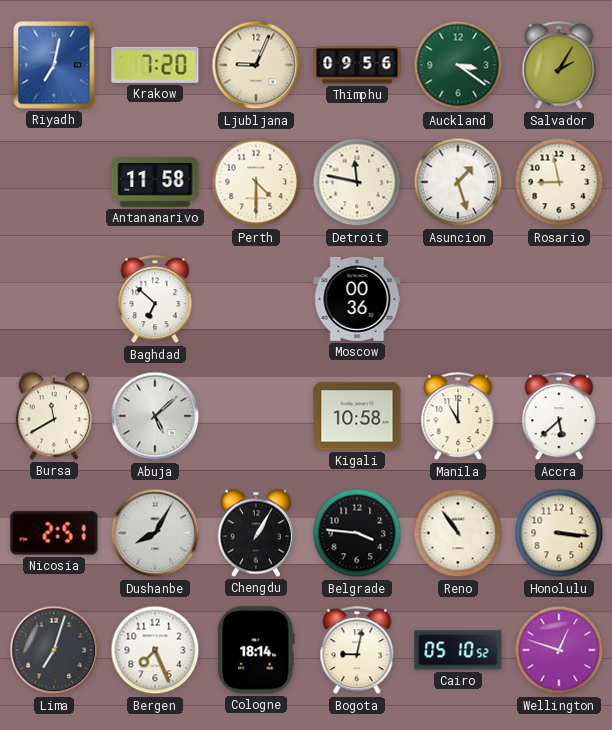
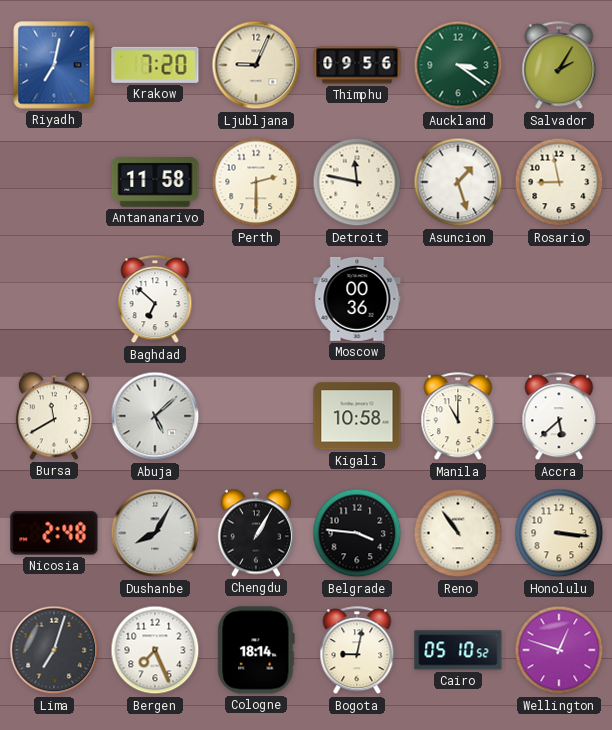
Perth: 4:30 -> 2:30
Nicosia: 2:51 -> 2:48
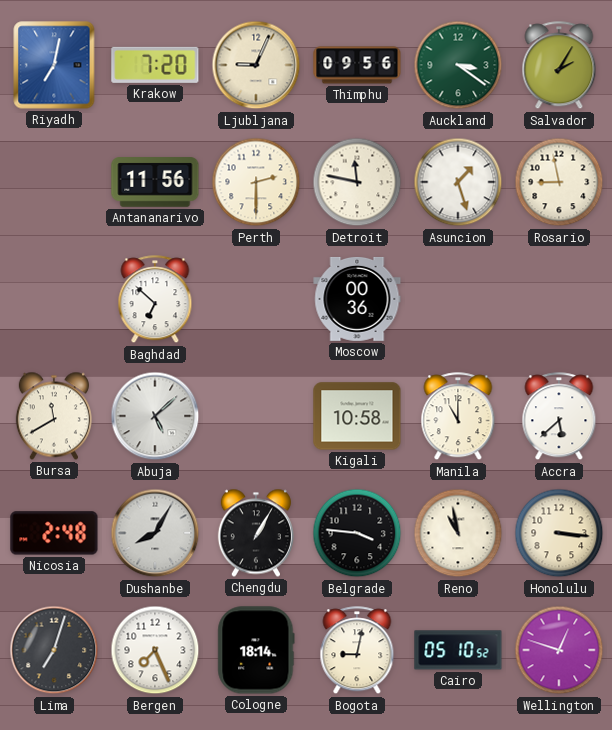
Antananarivo: 11:58 -> 11:56
Reno: 10:54 -> 10:58
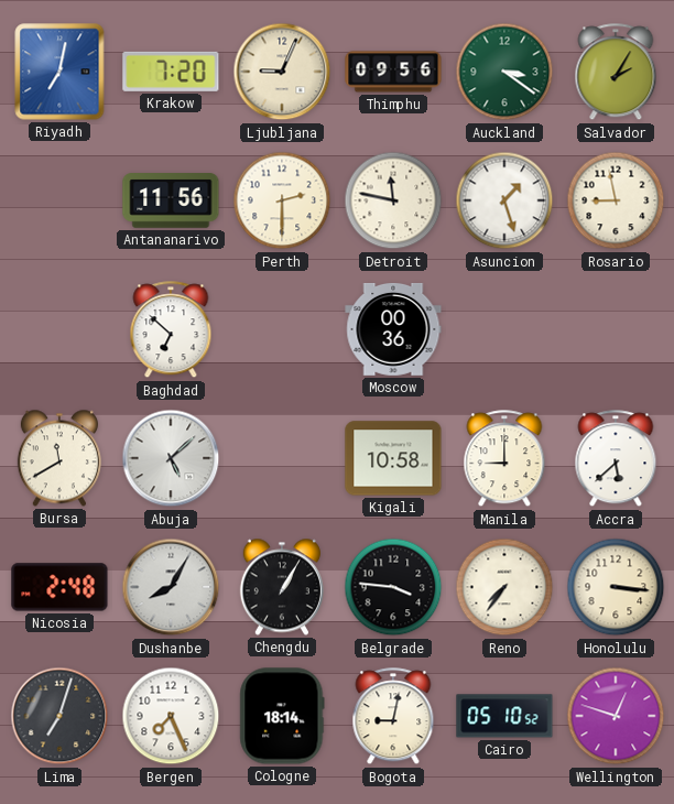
Manila: 11:00 -> 9:00
Reno: 10:58 -> 7:36
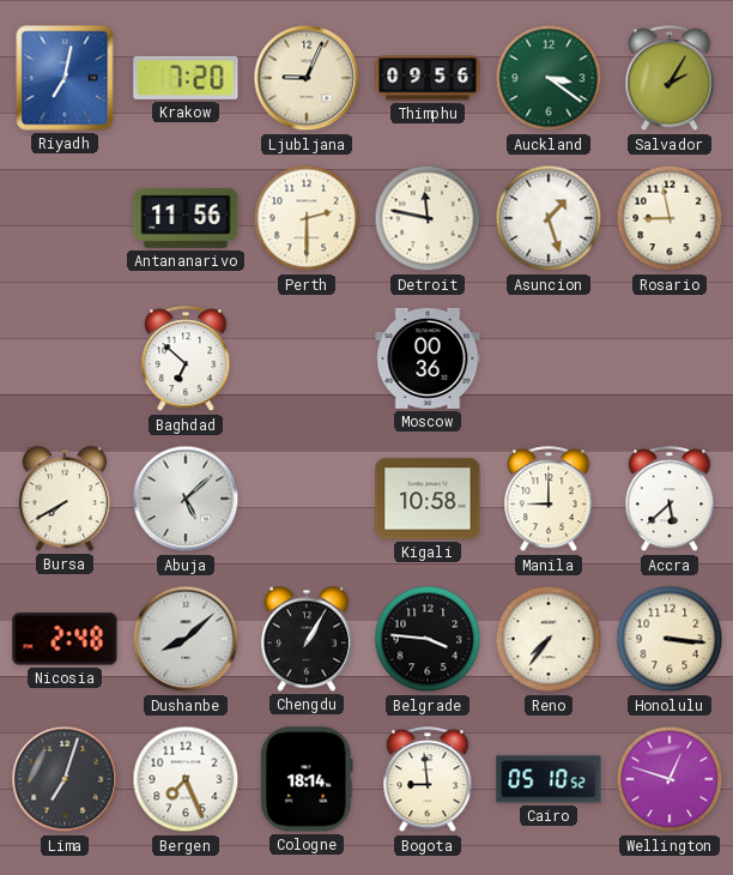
Bursa: 11:40 -> 7:40
Dushanbe: 8:05 -> 8:08
Bogota: 9:02 -> 8:59
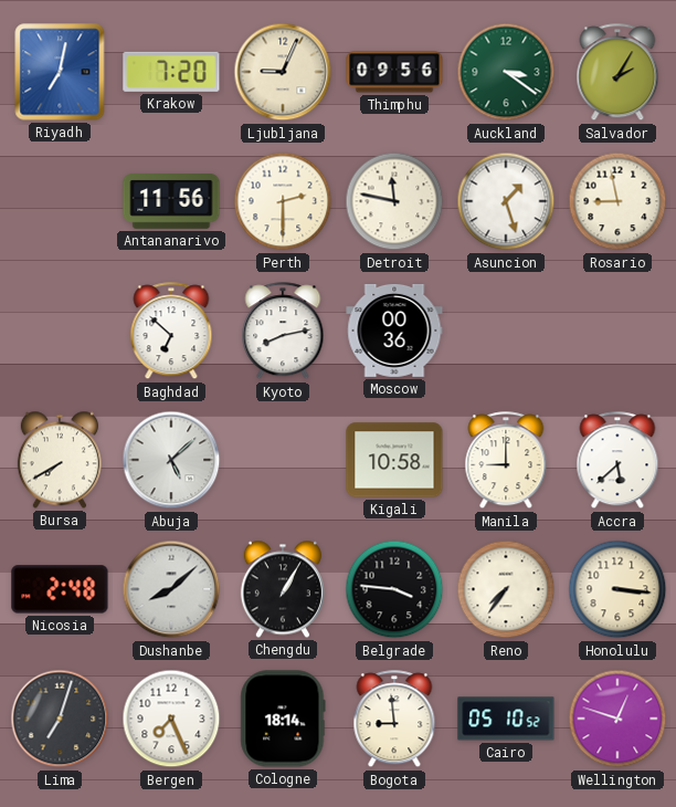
Kyoto: none -> 8:13
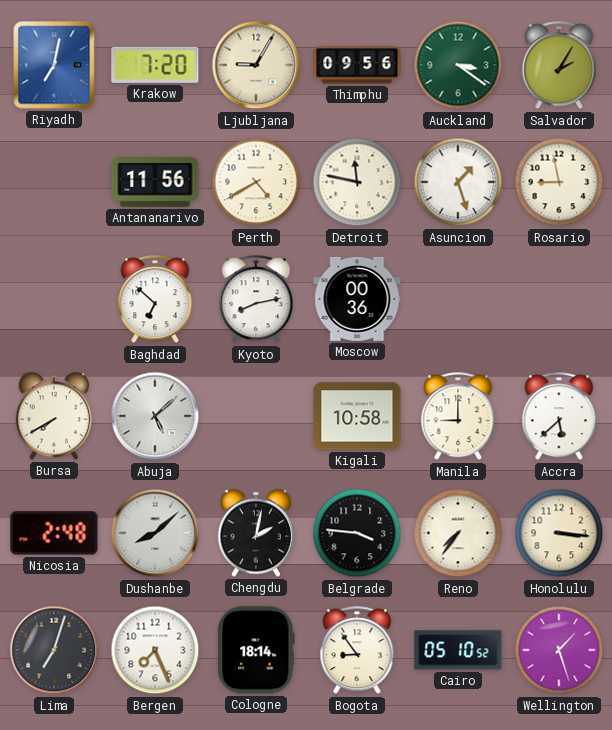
Ljubljana: 9:04 -> 9:05
Perth: 2:30 -> 4:40
Chengdu: 1:05 -> 2:02
Bogota: 8:59 -> 8:54
Wellington: 12:48 -> 1:27
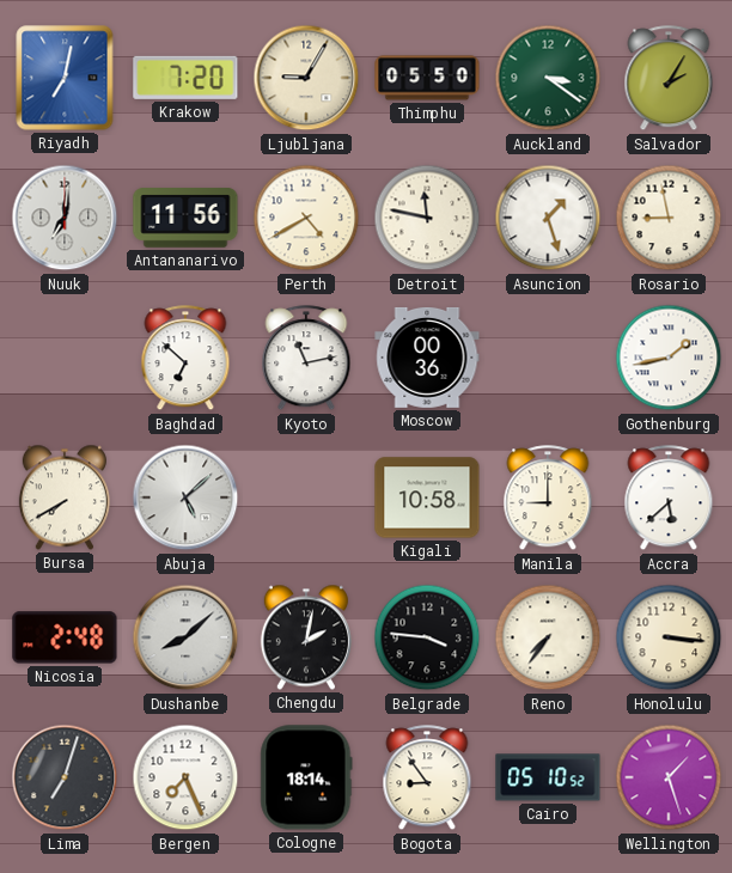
Thimphu: 09:56 -> 05:50
Nuuk: none -> 7:01
Kyoto: 8:13 -> 11:13
Gothenburg: none -> 1:43
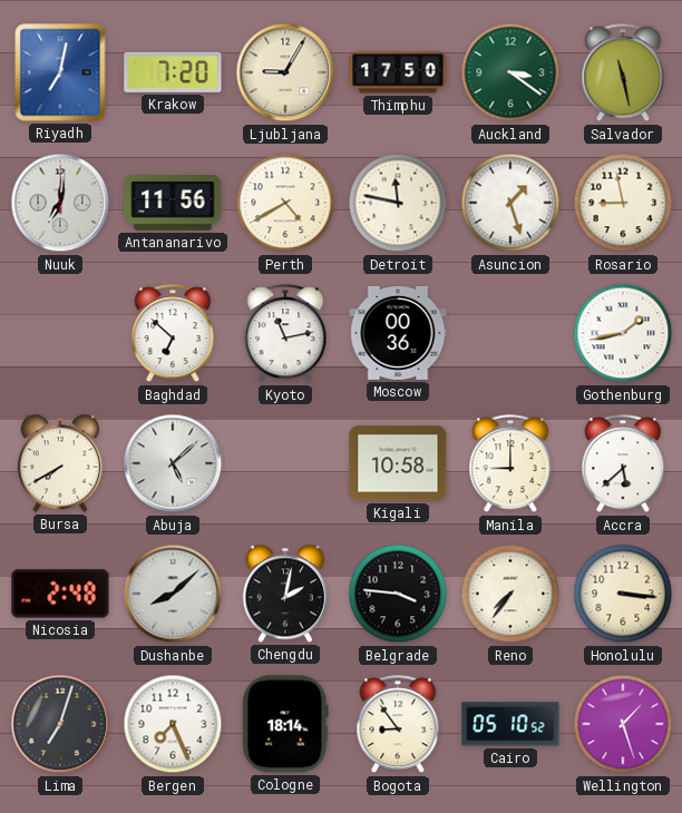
Thimphu: 05:50 -> 17:50
Salvador: 2:05 -> 11:28
